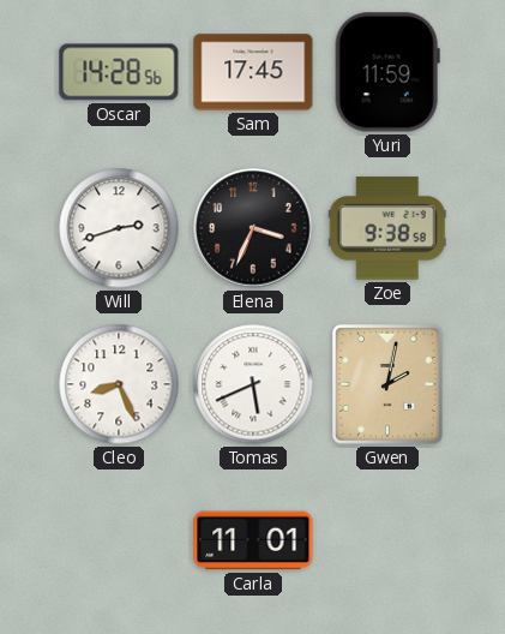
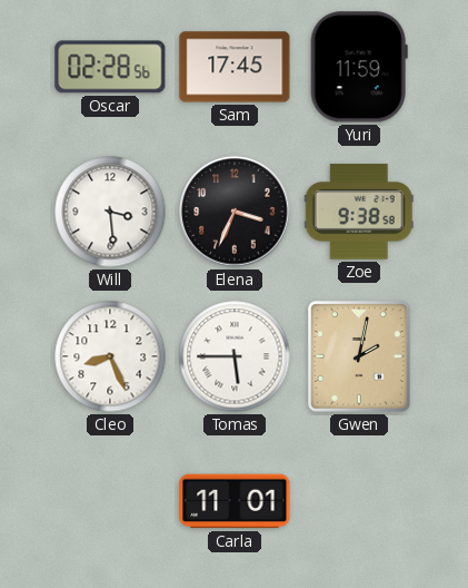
Oscar: 14:28 -> 02:28
Will: 2:42 -> 3:29
Tomas: 5:41 -> 5:45
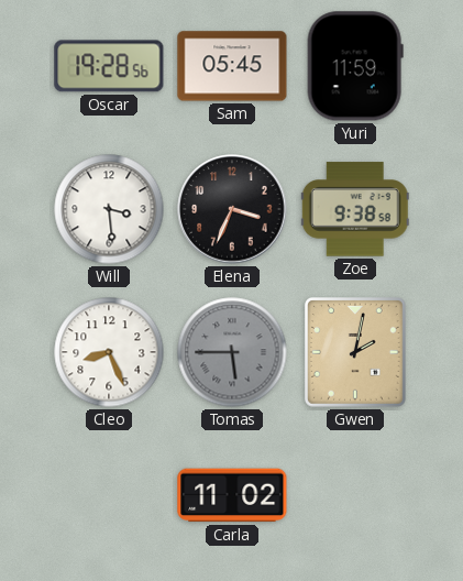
Oscar: 02:28 -> 19:28
Sam: 17:45 -> 05:45
Tomas dial: white -> grey
Carla: 11:01 -> 11:02
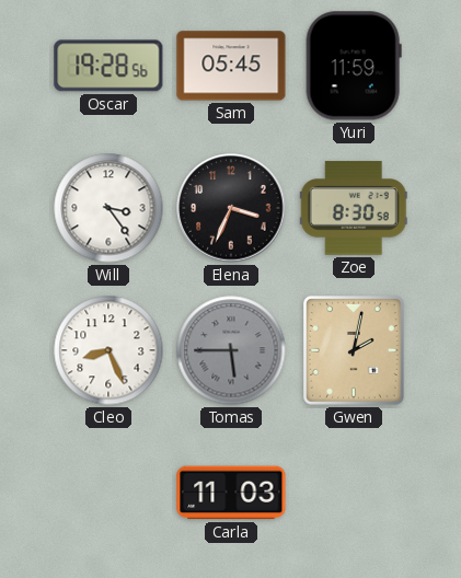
Will: 3:29 -> 3:24
Zoe: 9:38 -> 8:30
Carla: 11:02 -> 11:03
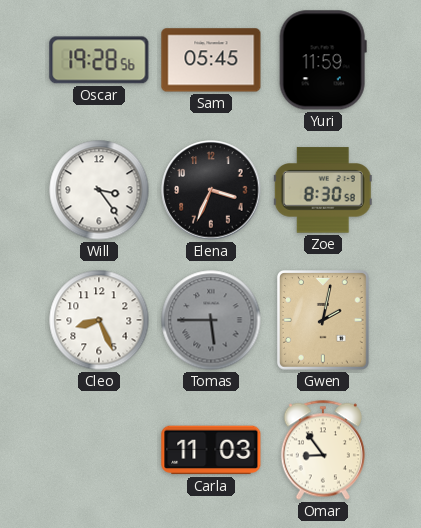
Omar: none -> 8:54
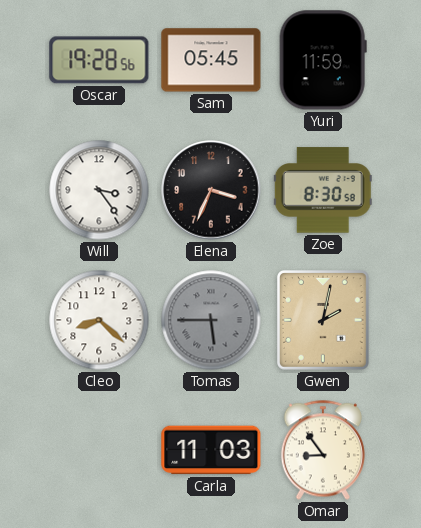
Cleo: 8:26 -> 8:22
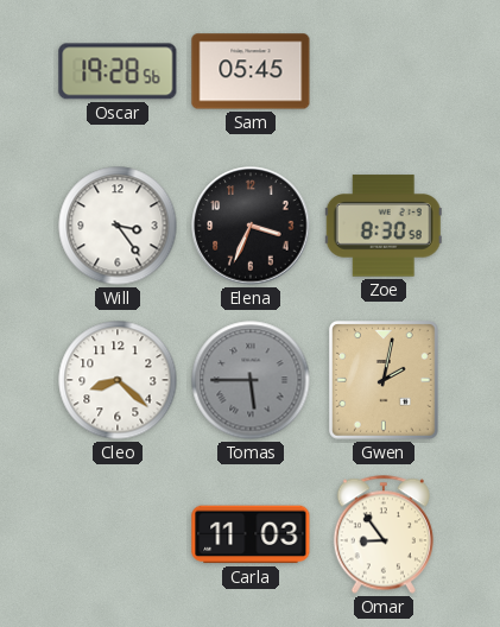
Yuri: 11:59 -> none
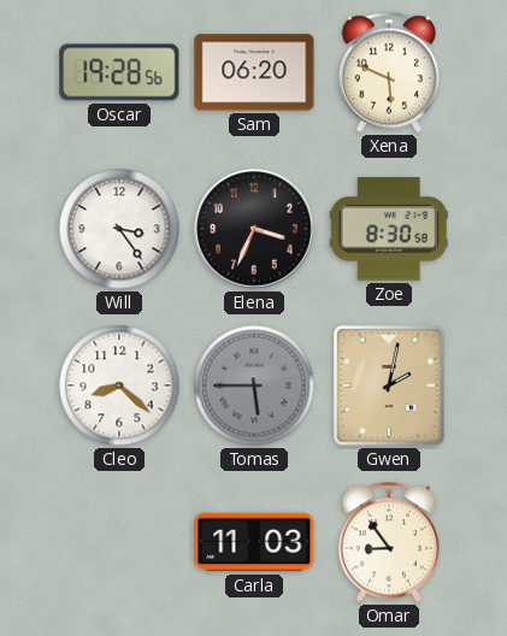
Sam: 05:45 -> 06:20
Xena: none -> 5:49
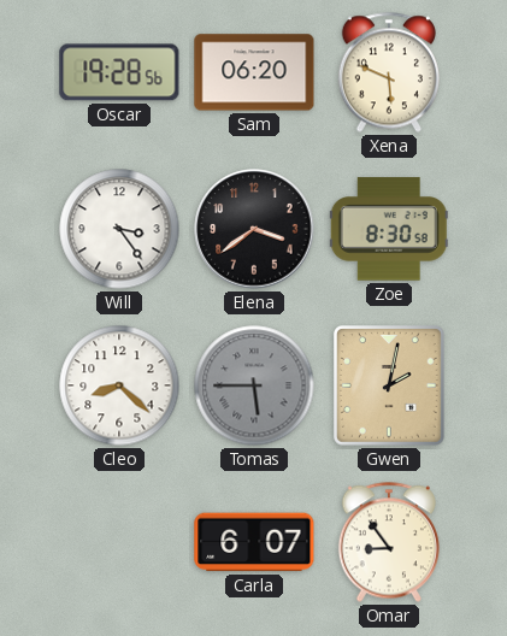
Elena: 3:34 -> 3:39
Carla: 11:03 -> 6:07
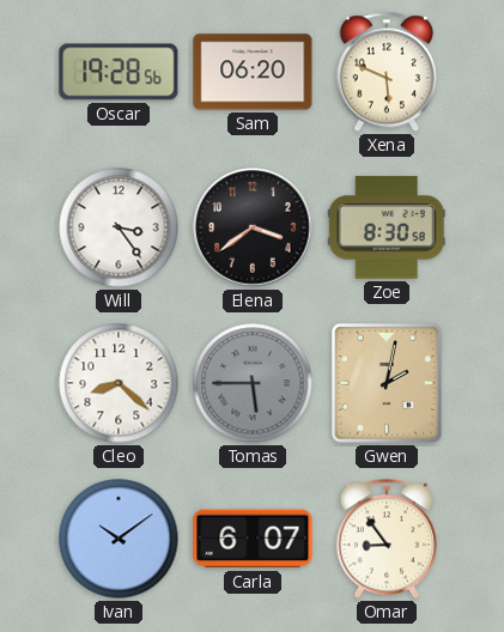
Ivan: none -> 10:09
